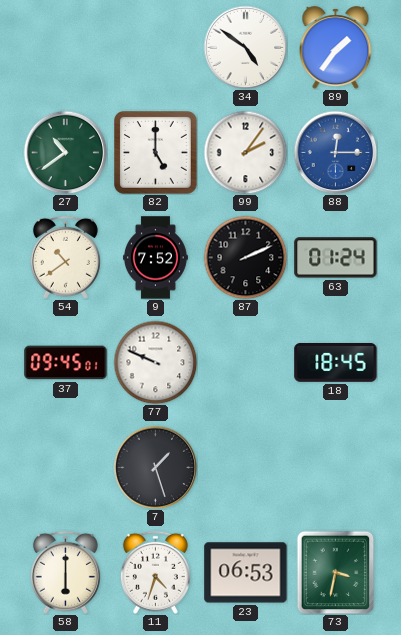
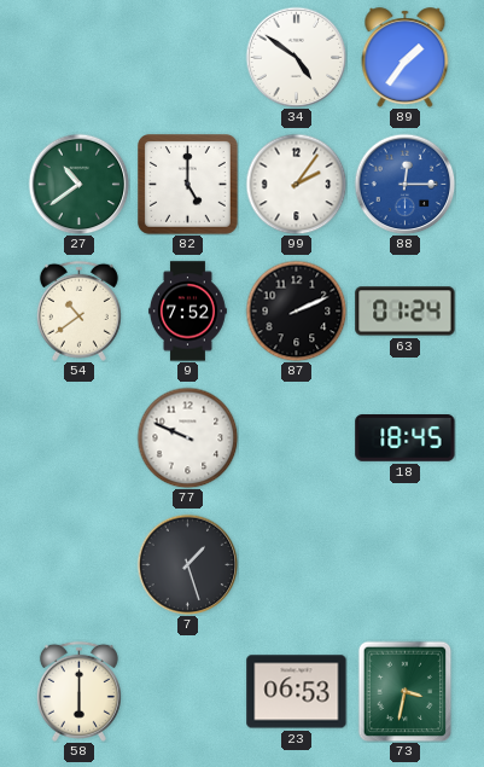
37: 09:45 -> none
11: 4:33 -> none
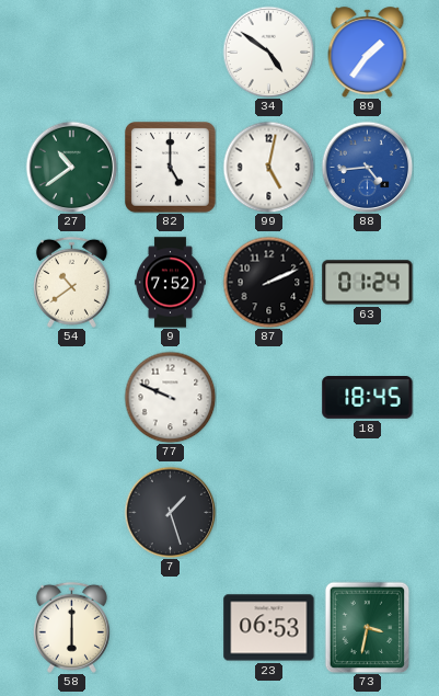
99: 2:06 -> 5:02
88: 12:15 -> 4:44
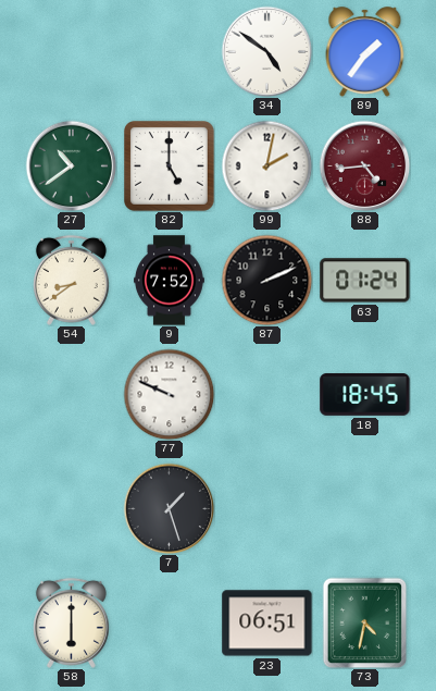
99: 5:02 -> 2:02
88 dial: blue -> burgundy
54: 10:39 -> 8:39
23: 06:53 -> 06:51
73: 3:32 -> 4:32
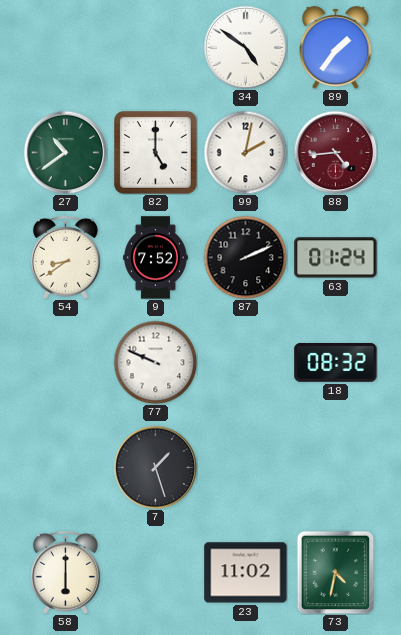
18: 18:45 -> 08:32
23: 06:51 -> 11:02
